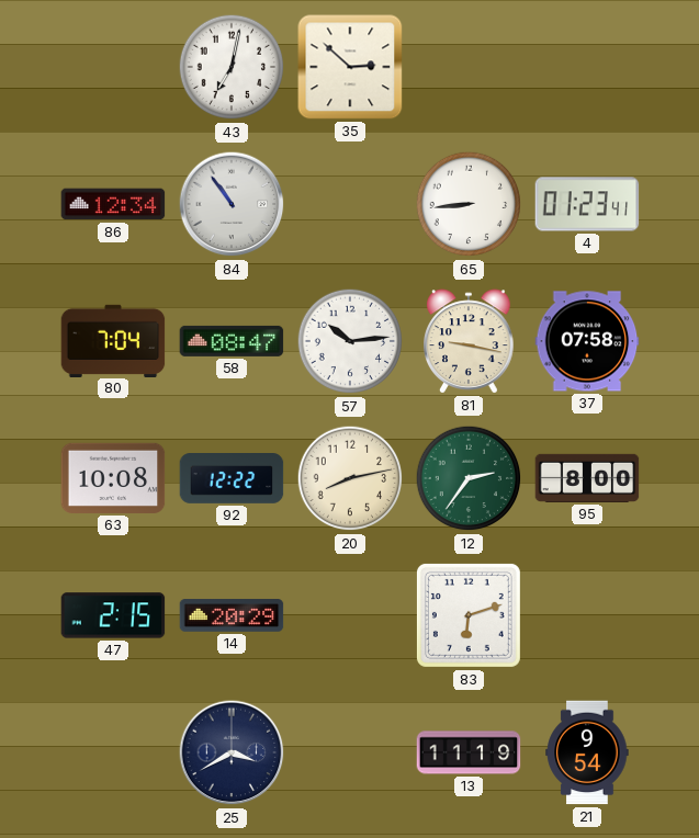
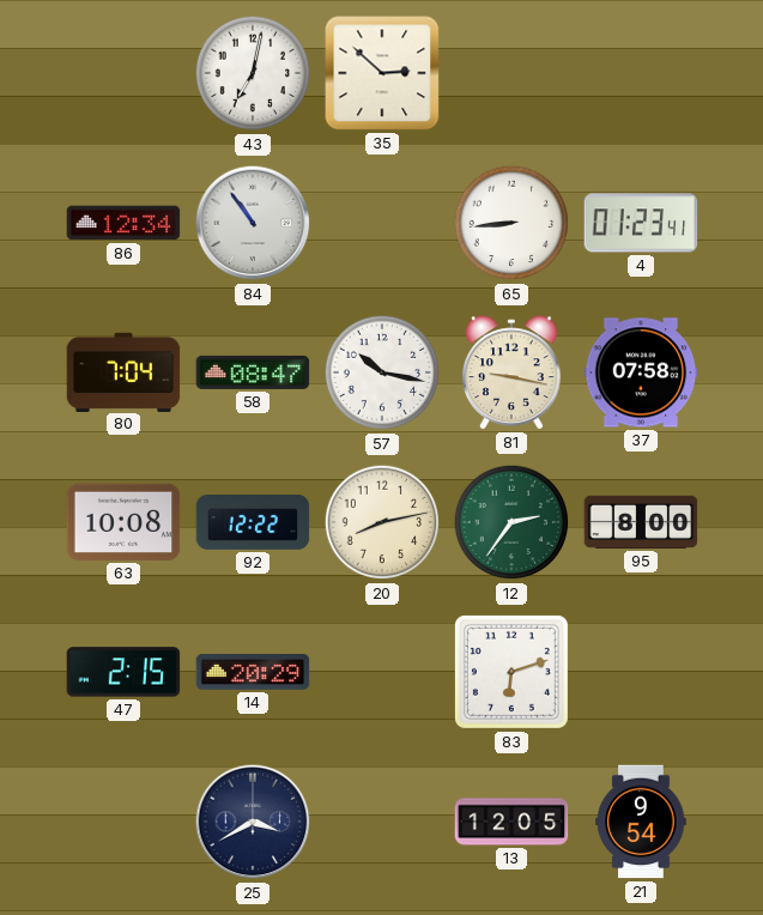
57: 10:14 -> 10:17
13: 11:19 -> 12:05
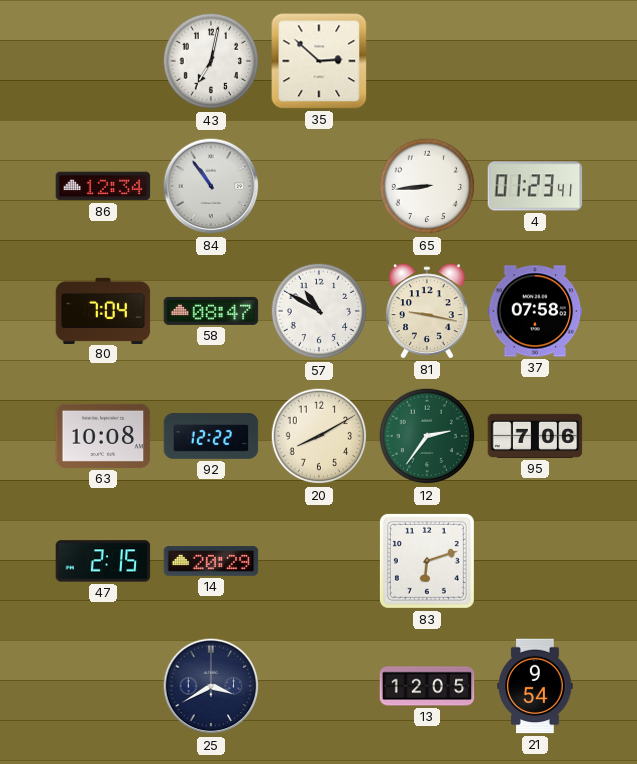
57: 10:17 -> 10:50
20: 8:13 -> 8:10
95: 8:00 -> 7:06
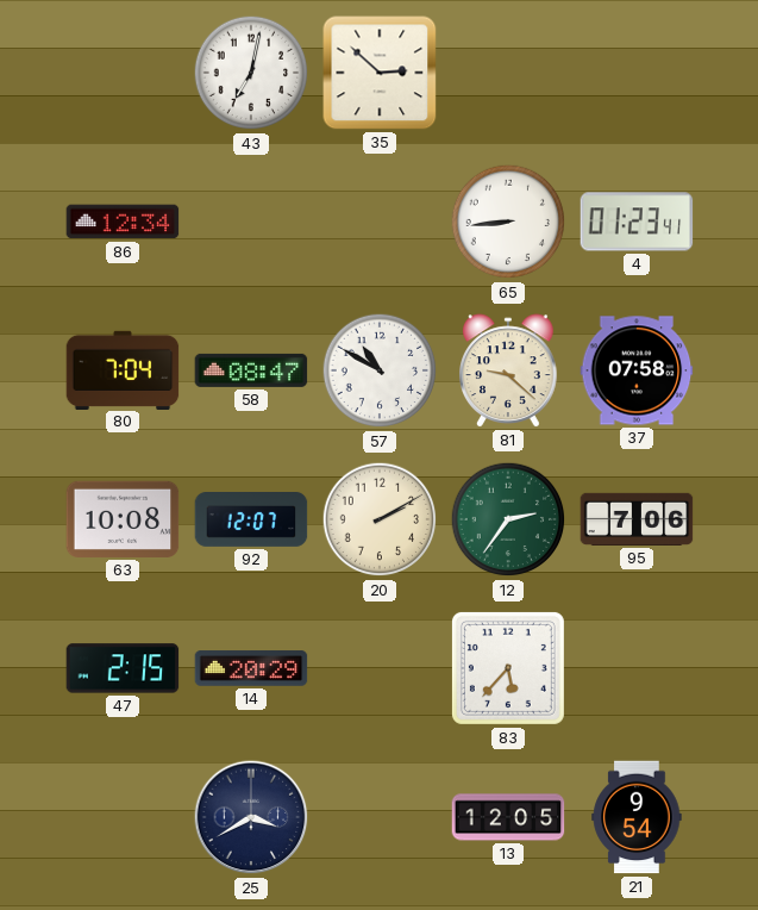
84: 10:54 -> none
81: 9:17 -> 9:22
92: 12:22 -> 12:07
20: 8:10 -> 2:10
83: 6:12 -> 5:37
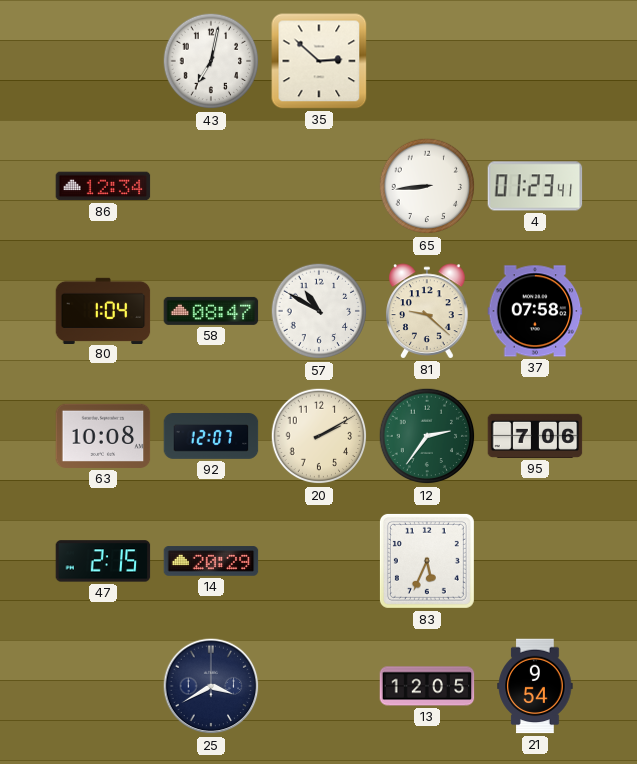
80: 7:04 -> 1:04
83: 5:37 -> 5:34
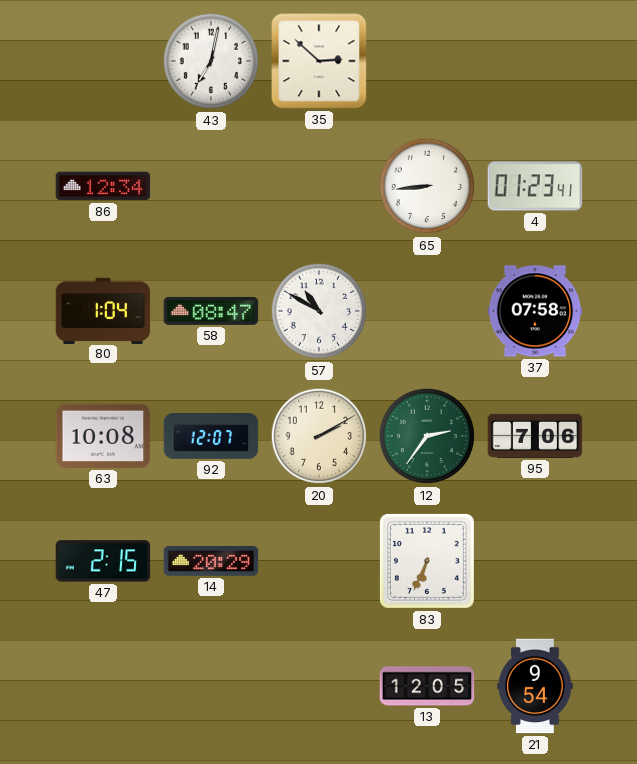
81: 9:22 -> none
83: 5:34 -> 6:34
25: 3:40 -> none
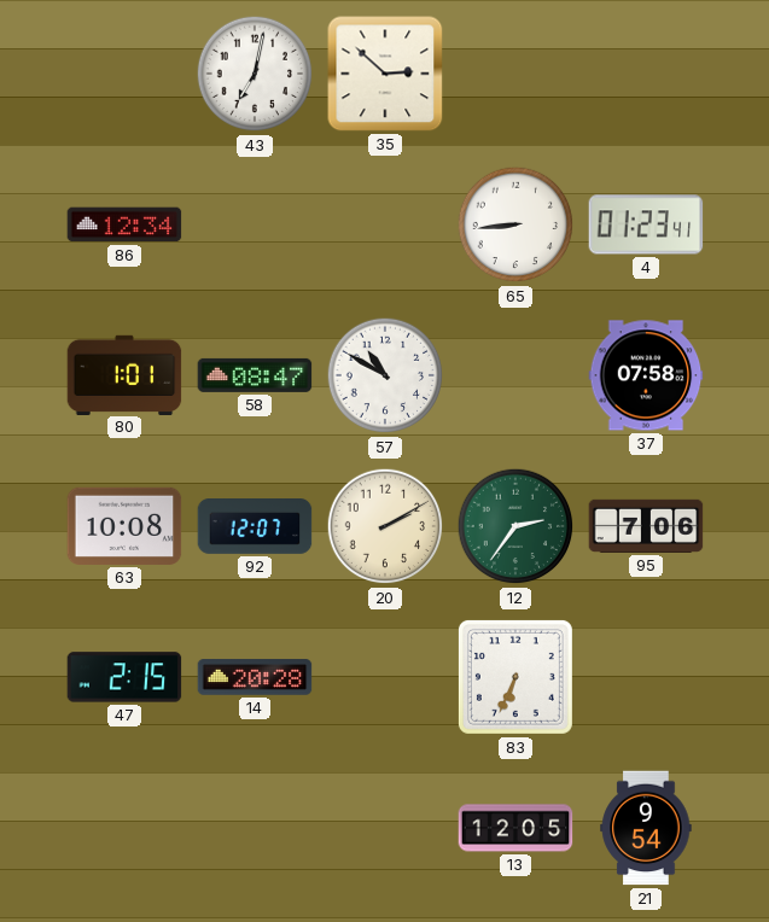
80: 1:04 -> 1:01
14: 20:29 -> 20:28
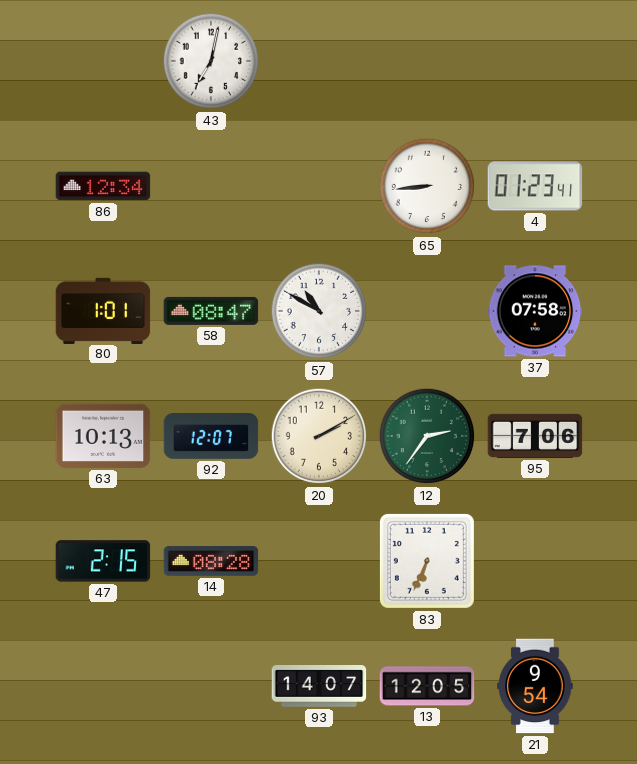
35: 2:52 -> none
63: 10:08 -> 10:13
14: 20:28 -> 08:28
93: none -> 14:07
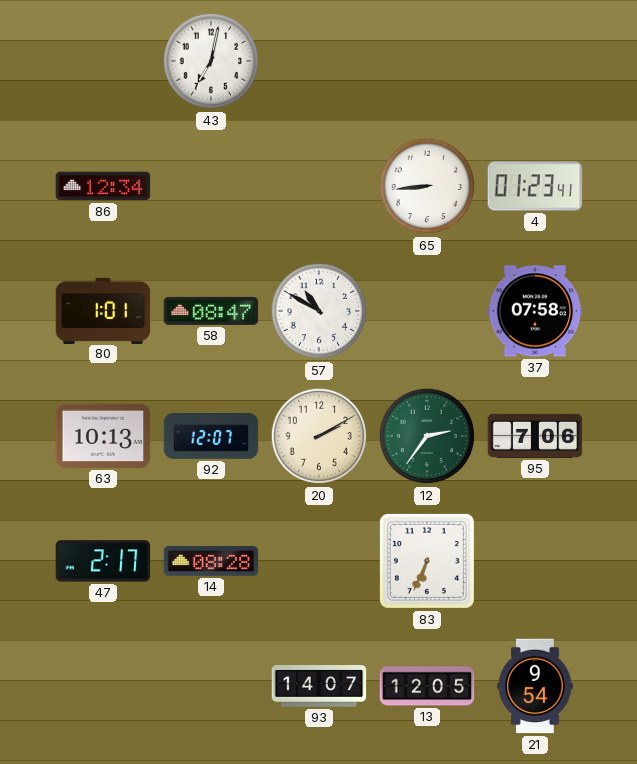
47: 2:15 -> 2:17
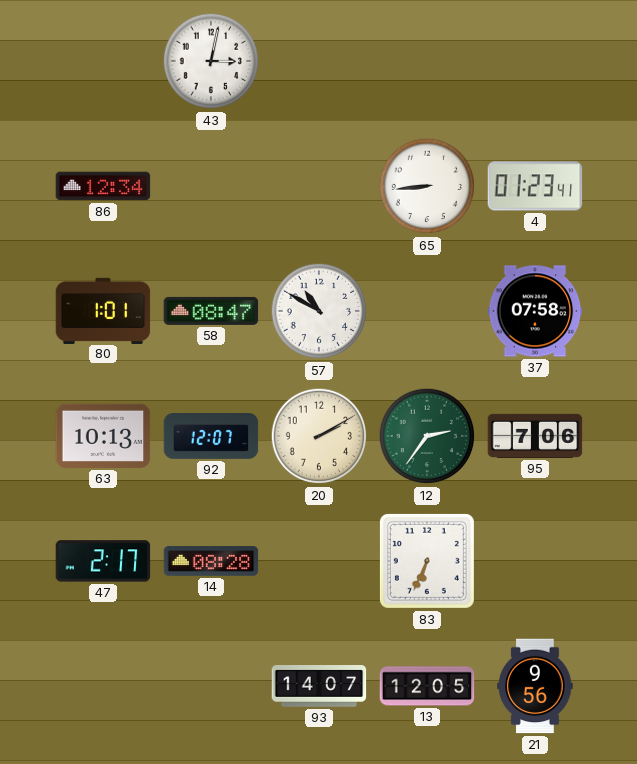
43: 7:02 -> 3:02
21: 9:54 -> 9:56
